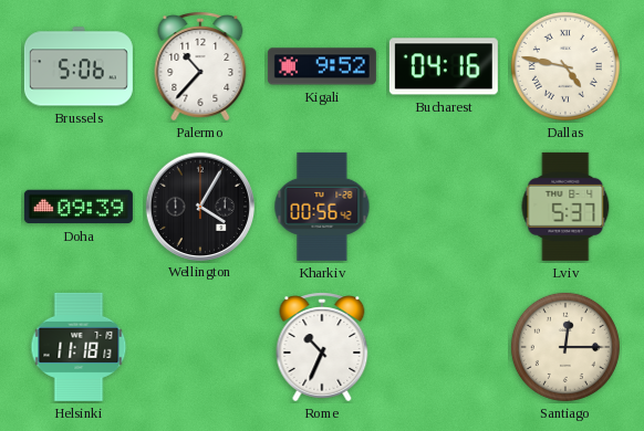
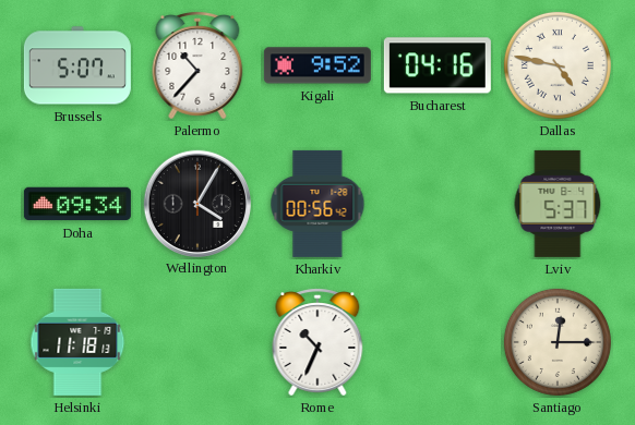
Brussels: 5:06 -> 5:07
Doha: 09:39 -> 09:34
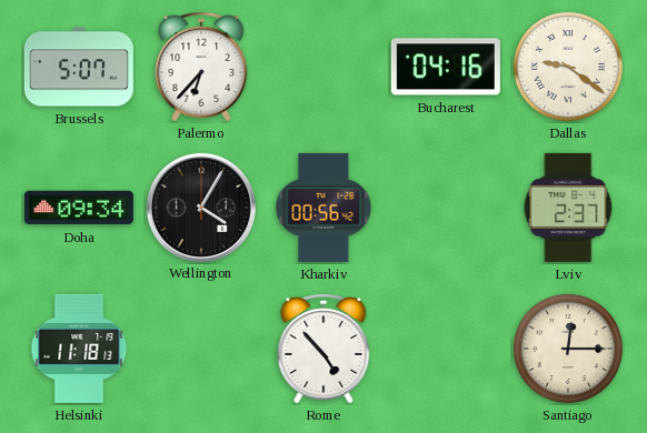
Palermo: 10:37 -> 6:37
Kigali: 9:52 -> none
Dallas: 4:47 -> 9:21
Lviv: 5:37 -> 2:37
Rome: 10:34 -> 4:53
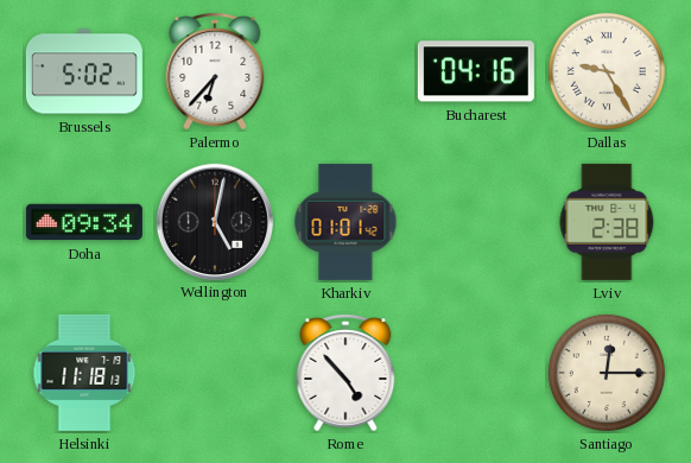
Brussels: 5:07 -> 5:02
Dallas: 9:21 -> 9:25
Wellington: 4:05 -> 5:02
Kharkiv: 00:56 -> 01:01
Lviv: 2:37 -> 2:38
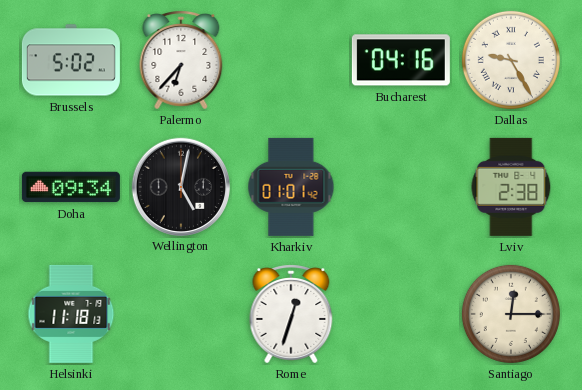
Rome: 4:53 -> 12:33
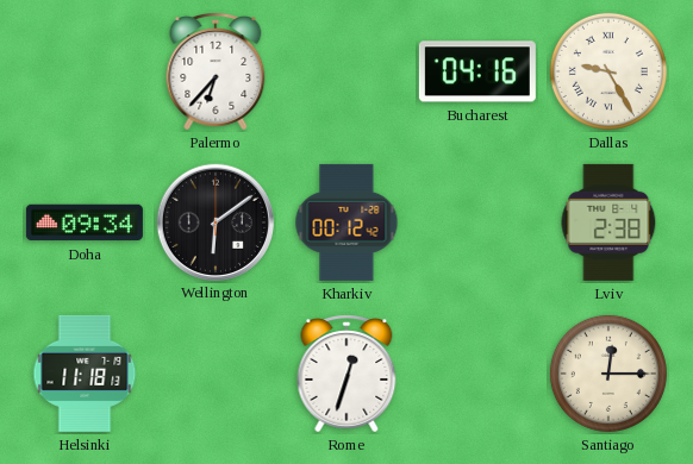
Brussels: 5:02 -> none
Wellington: 5:02 -> 6:09
Kharkiv: 01:01 -> 00:12
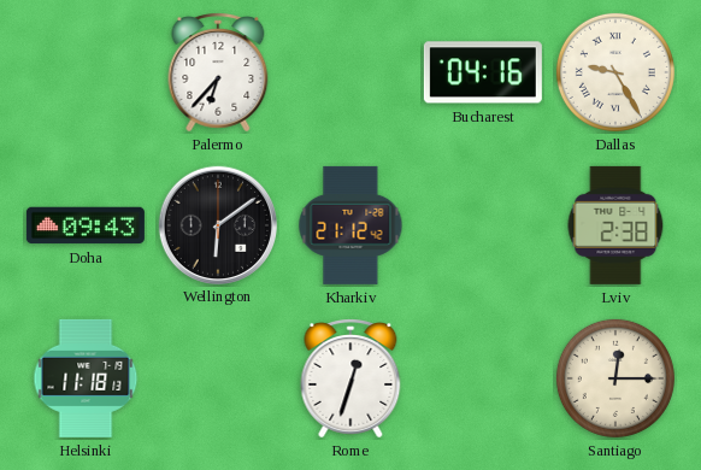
Doha: 09:34 -> 09:43
Kharkiv: 00:12 -> 21:12
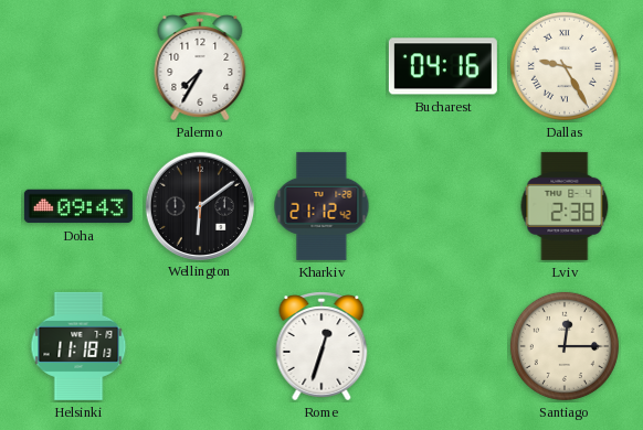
Palermo: 6:37 -> 7:35
